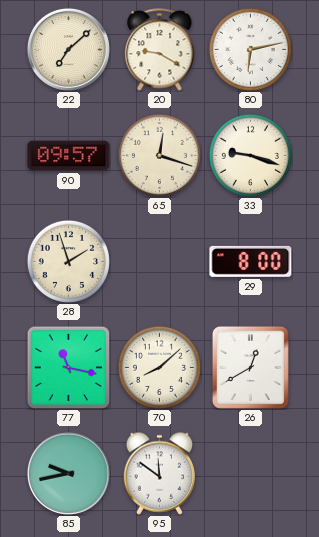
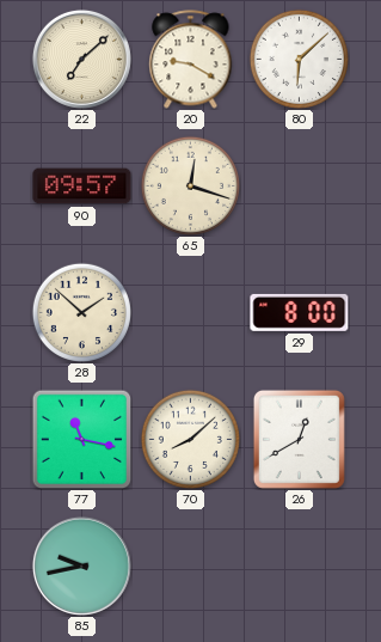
80: 6:13 -> 6:08
33: 9:18 -> none
28: 1:57 -> 1:52
95: 11:51 -> none
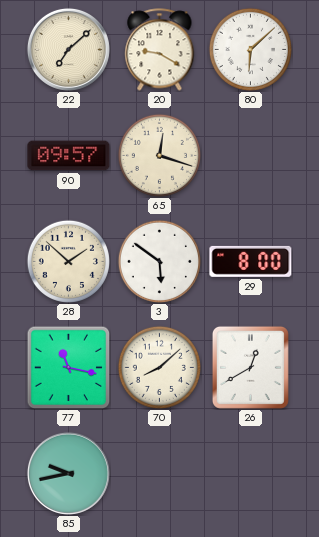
3: none -> 5:51
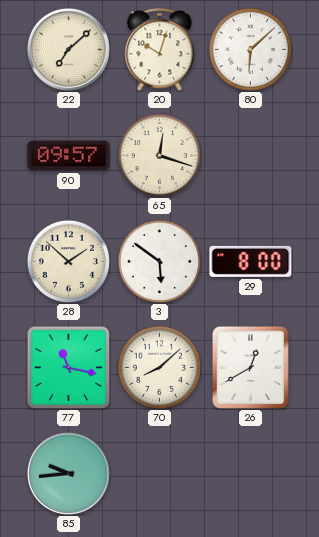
20: 9:20 -> 10:03
85: 9:43 -> 9:44
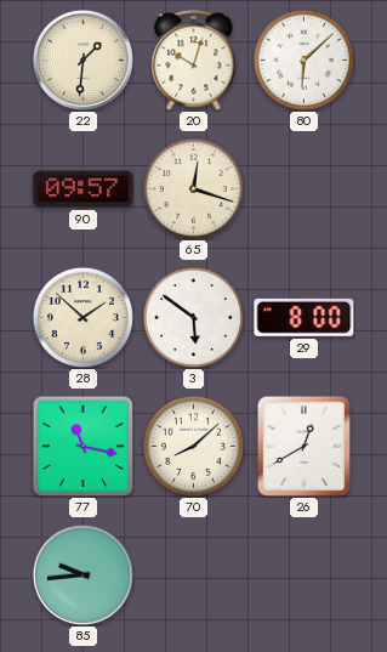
22: 7:08 -> 1:31
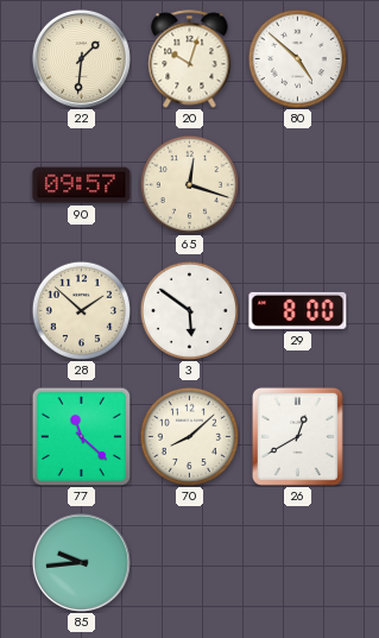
80: 6:08 -> 4:52
77: 11:17 -> 11:22
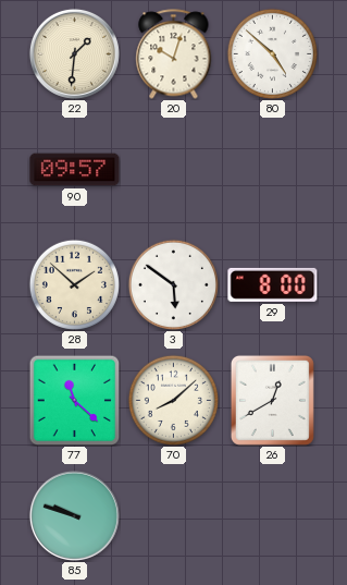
65: 12:18 -> none
85: 9:44 -> 9:48
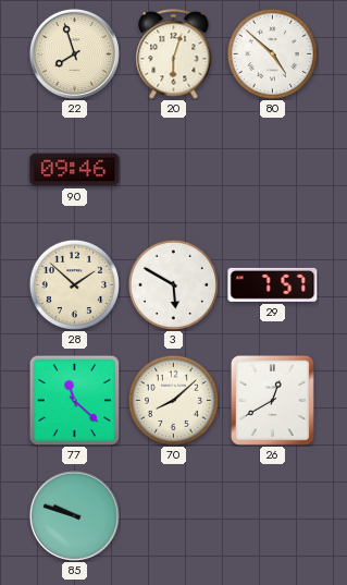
22: 1:31 -> 7:57
20: 10:03 -> 6:03
90: 09:57 -> 09:46
3: 5:51 -> 5:50
29: 8:00 -> 7:57
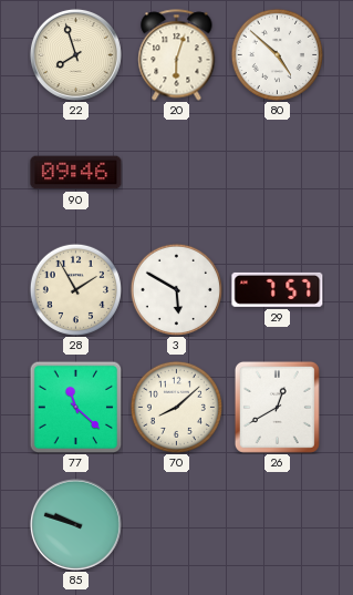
28: 1:52 -> 1:55
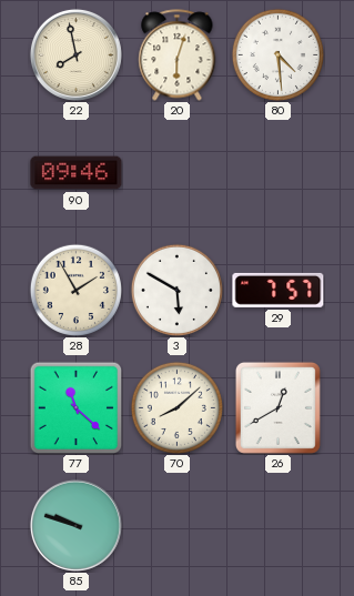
22: 7:57 -> 7:58
80: 4:52 -> 4:29
